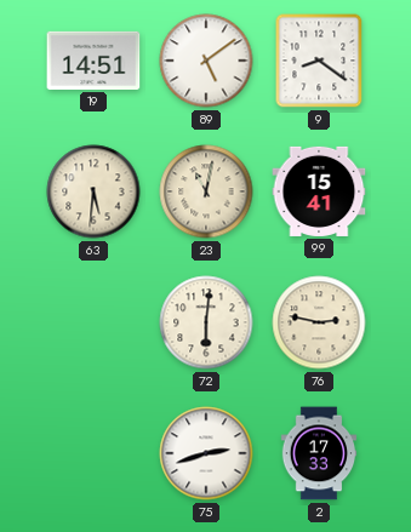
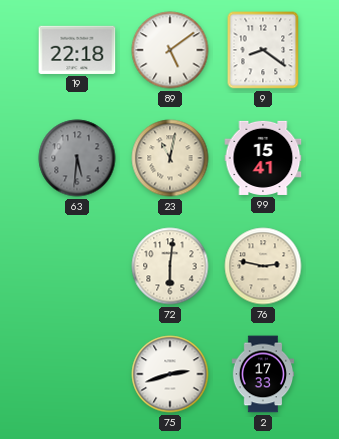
19: 14:51 -> 22:18
63 dial: cream -> grey
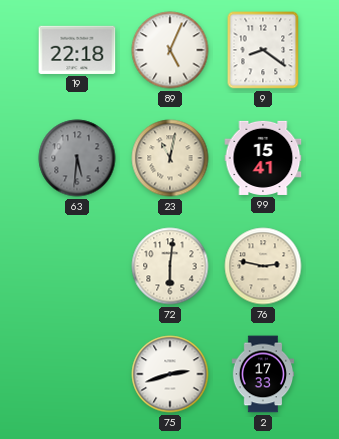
89: 5:09 -> 5:04
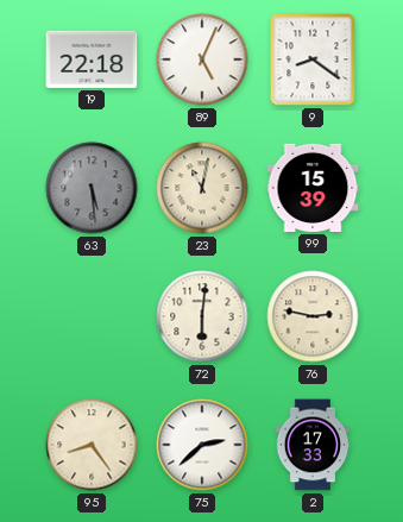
63: 5:31 -> 5:29
99: 15:41 -> 15:39
95: none -> 8:24
75: 2:42 -> 2:38
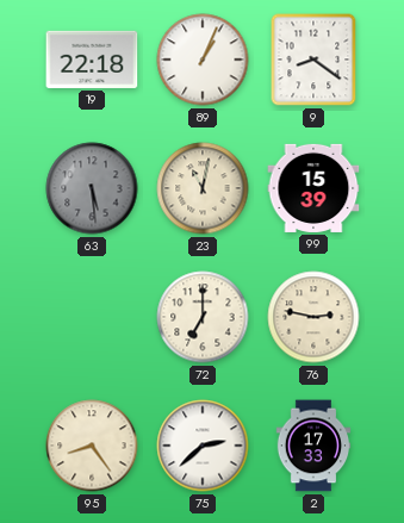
89: 5:04 -> 1:04
72: 6:01 -> 7:00
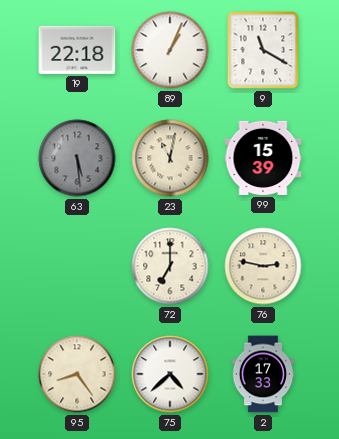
9: 8:21 -> 11:20
75: 2:38 -> 4:38
